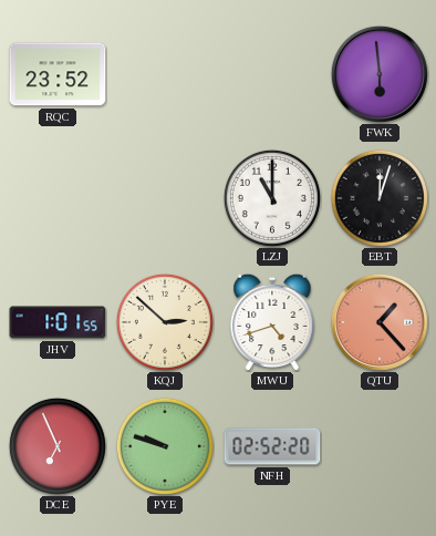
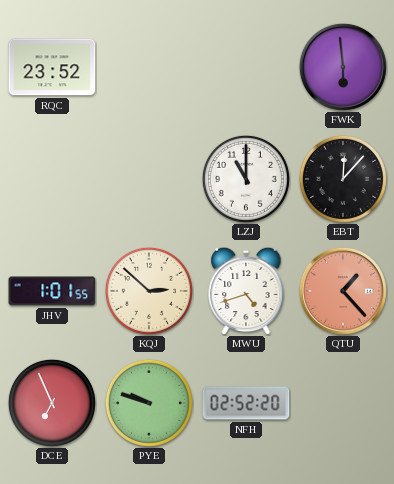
EBT: 12:03 -> 12:07
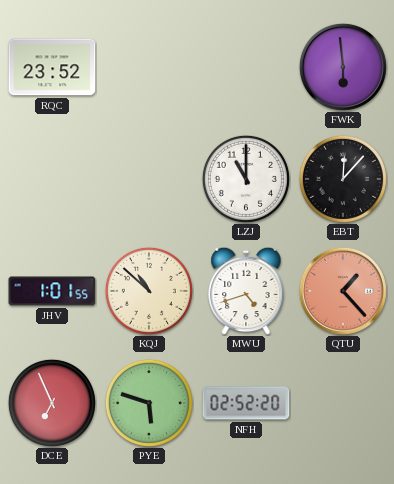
KQJ: 2:52 -> 10:52
PYE: 9:48 -> 5:48
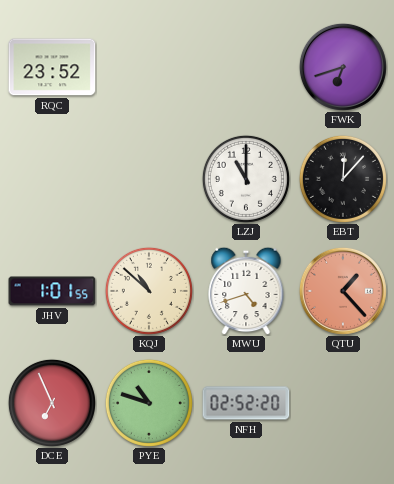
FWK: 5:59 -> 6:42
PYE: 5:48 -> 10:48
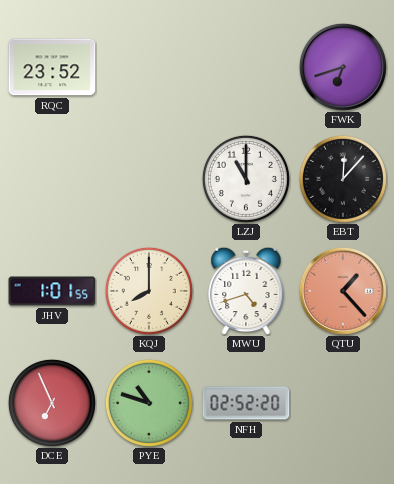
KQJ: 10:52 -> 8:00
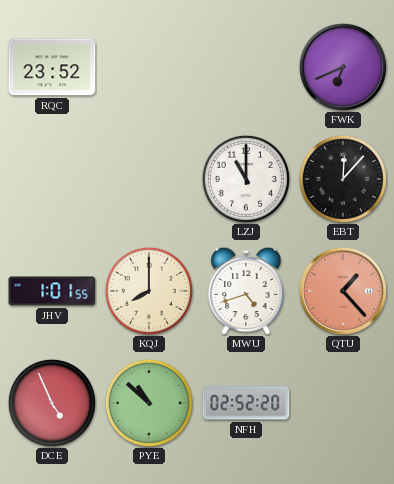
FWK: 6:42 -> 6:41
DCE: 6:56 -> 4:56
PYE: 10:48 -> 10:52
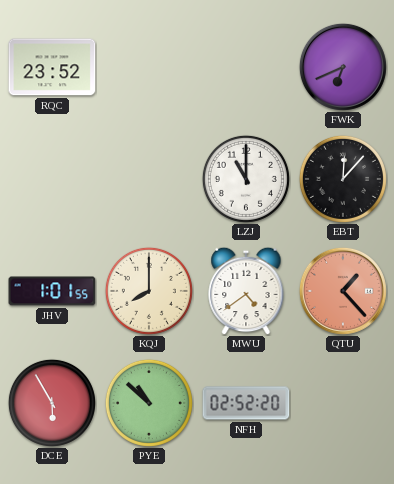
MWU: 4:42 -> 4:39
DCE: 4:56 -> 5:55
